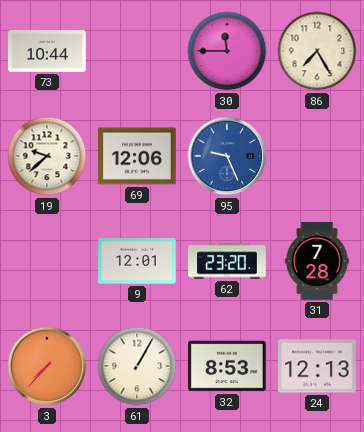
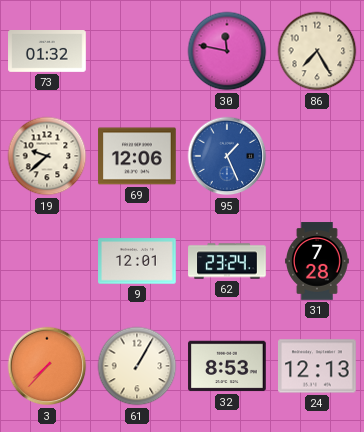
73: 10:44 -> 01:32
30: 11:45 -> 11:47
95: 9:26 -> 1:26
62: 23:20 -> 23:24
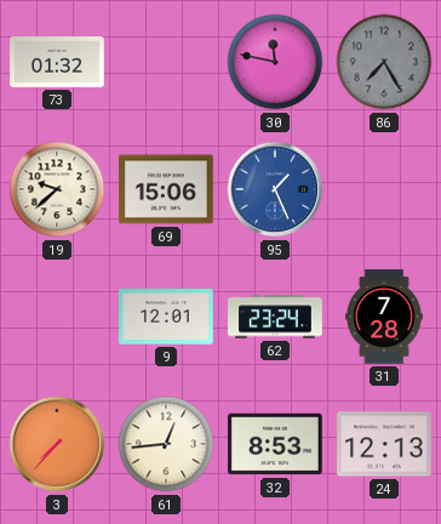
86 dial: cream -> grey
69: 12:06 -> 15:06
61: 1:05 -> 12:44
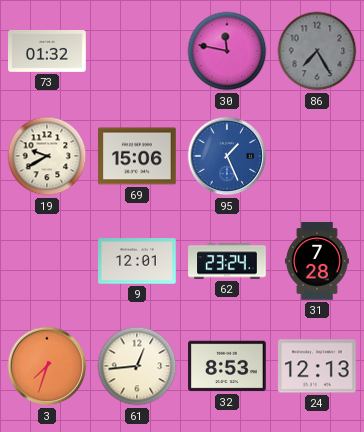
19: 9:38 -> 9:40
3: 7:37 -> 7:33
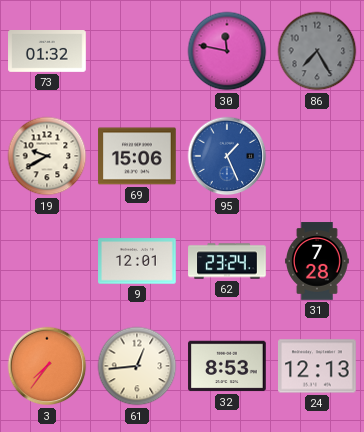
3: 7:33 -> 7:36
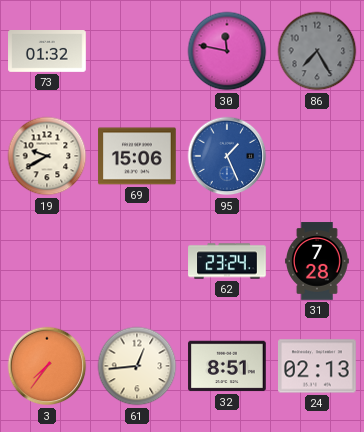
9: 12:01 -> none
32: 8:53 -> 8:51
24: 12:13 -> 02:13
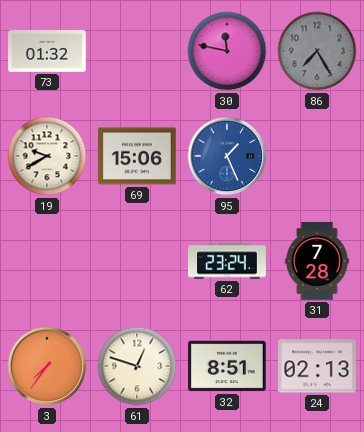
61: 12:44 -> 12:48
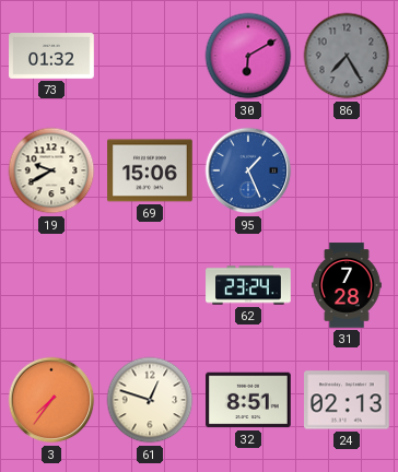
30: 11:47 -> 6:10
